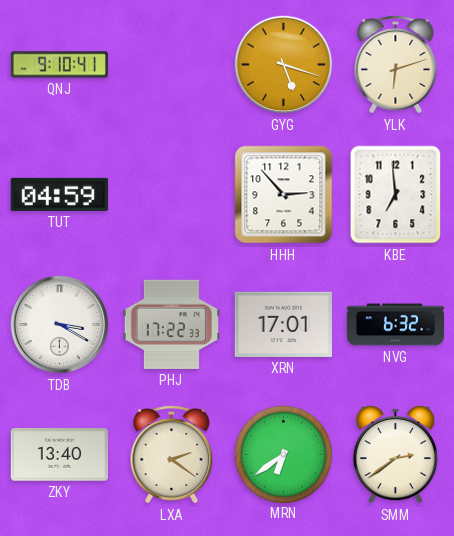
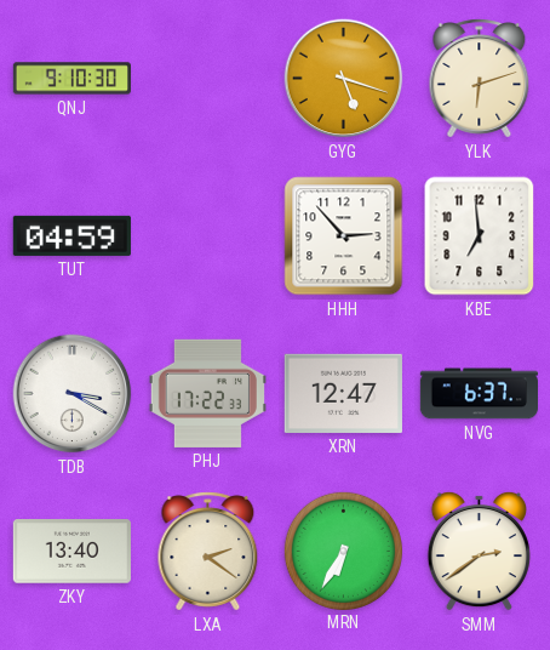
QNJ: 9:10:41 -> 9:10:30
XRN: 17:01 -> 12:47
NVG: 6:32 -> 6:37
MRN: 6:39 -> 6:35
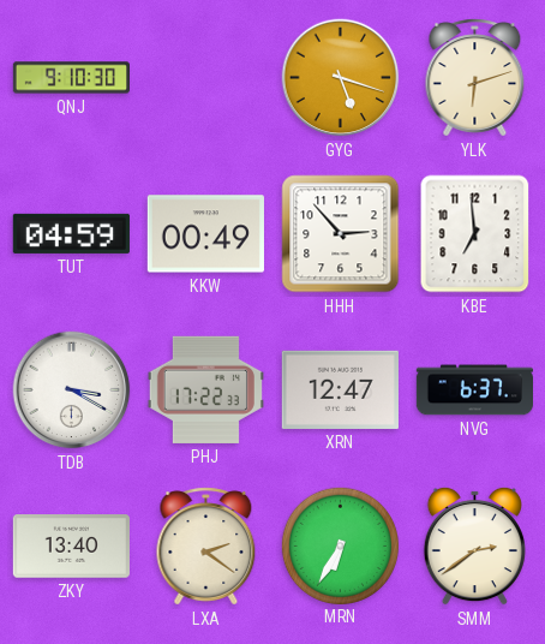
KKW: none -> 00:49
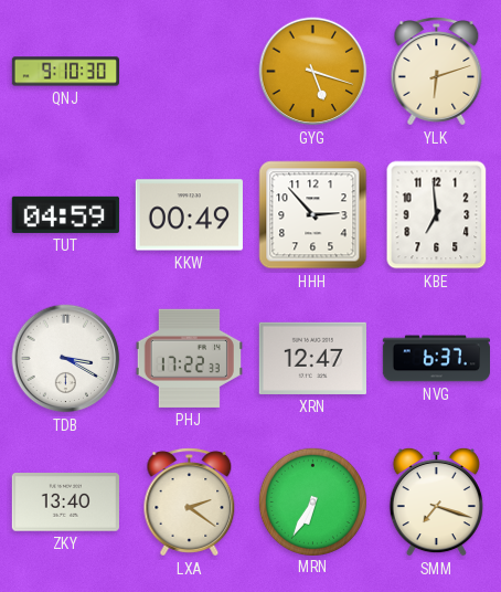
SMM: 2:39 -> 7:18
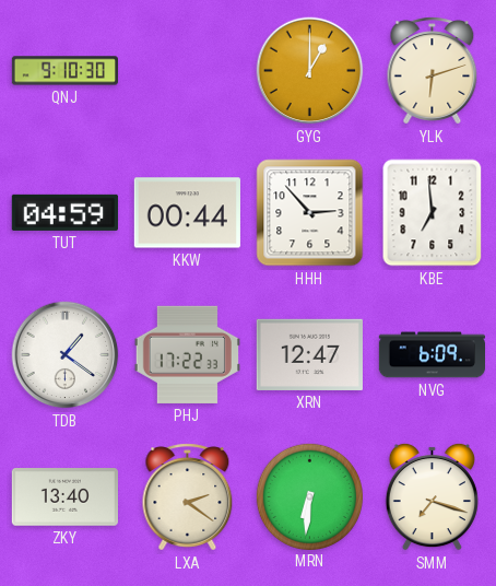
GYG: 5:18 -> 1:00
KKW: 00:49 -> 00:44
TDB: 3:20 -> 1:21
NVG: 6:37 -> 6:09
MRN: 6:35 -> 6:31
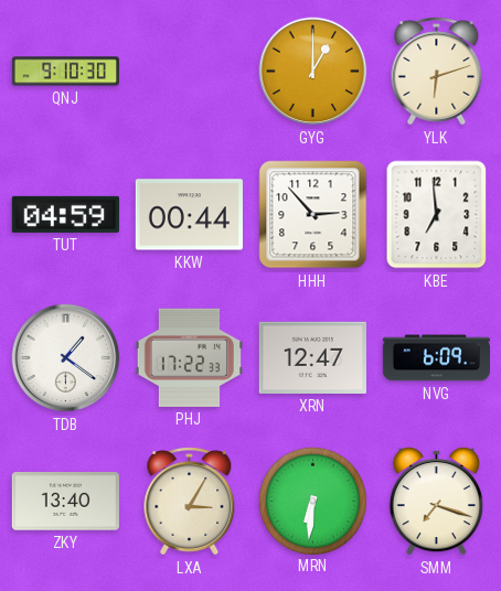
LXA: 2:21 -> 3:05
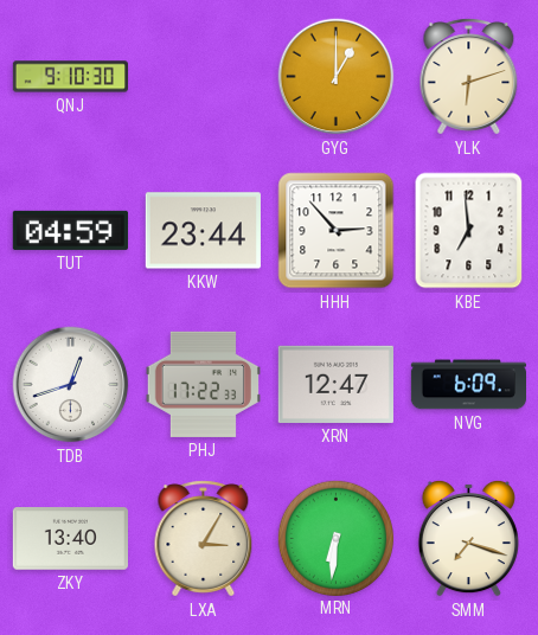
KKW: 00:44 -> 23:44
TDB: 1:21 -> 12:42
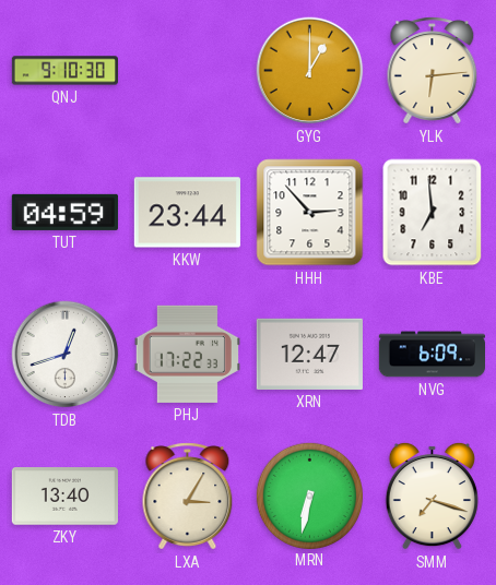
YLK: 6:12 -> 6:14
MRN: 6:31 -> 6:32
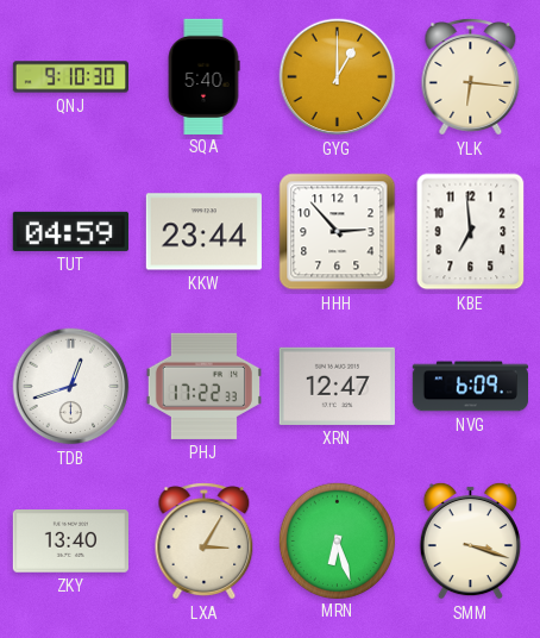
SQA: none -> 5:40
YLK: 6:14 -> 6:16
MRN: 6:32 -> 6:27
SMM: 7:18 -> 3:18
